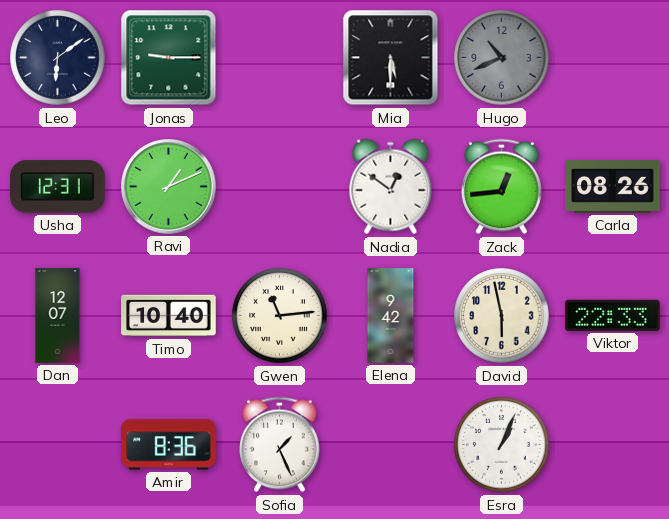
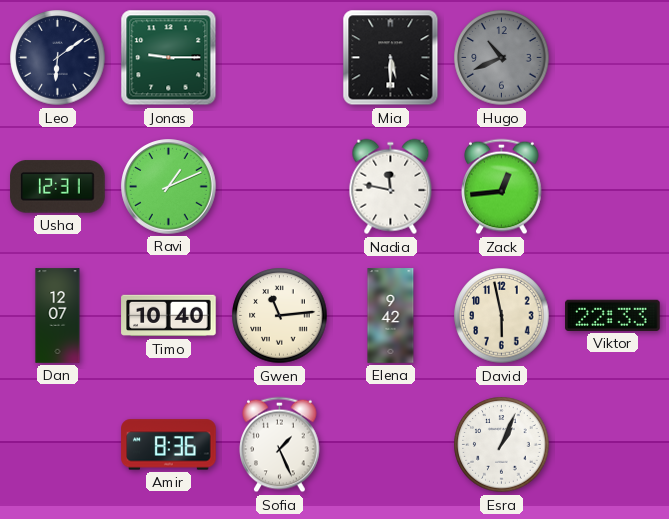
Nadia: 12:51 -> 11:47
Carla: 08:26 -> none
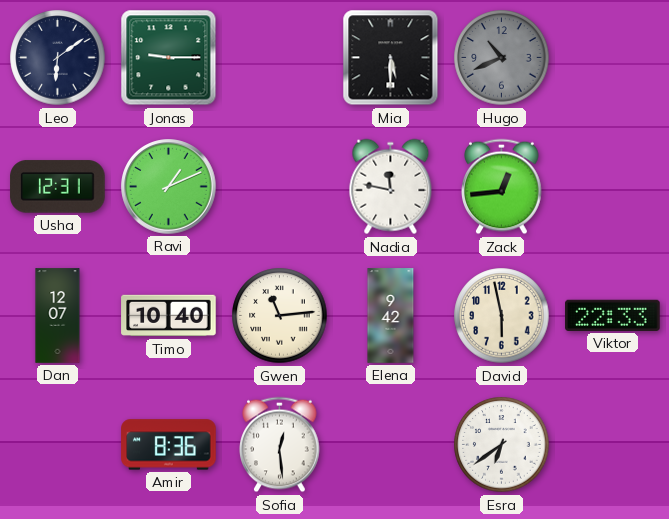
Sofia: 1:26 -> 12:29
Esra: 1:04 -> 6:39
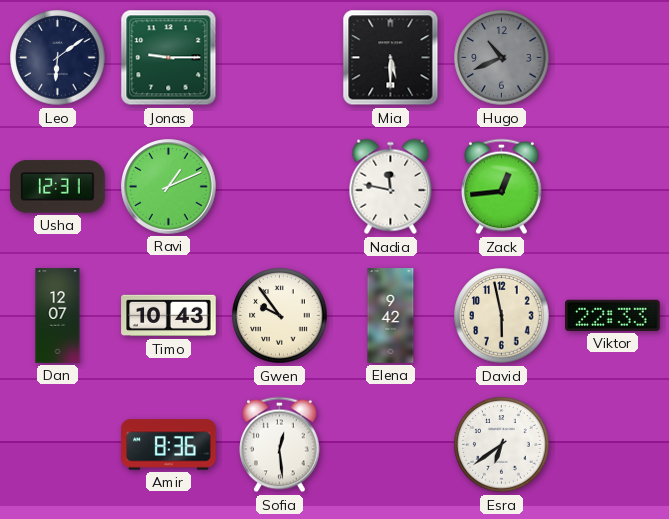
Timo: 10:40 -> 10:43
Gwen: 11:14 -> 9:54
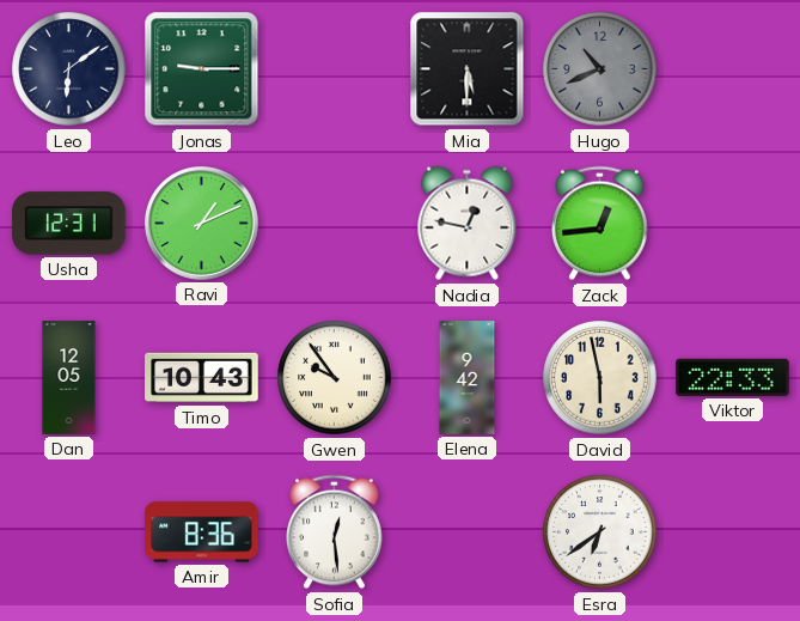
Nadia: 11:47 -> 12:47
Dan: 12:07 -> 12:05
